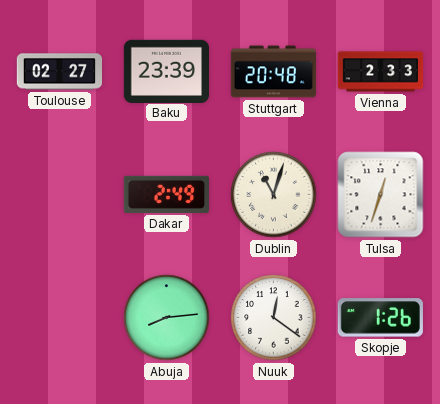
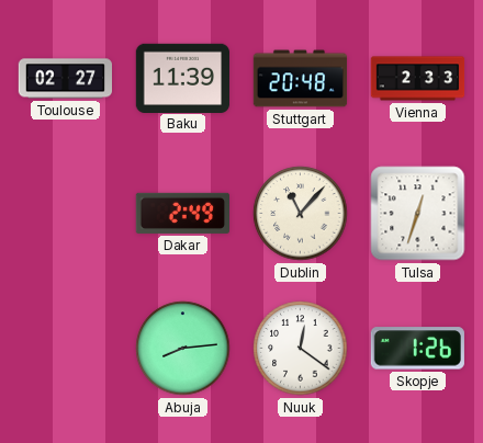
Baku: 23:39 -> 11:39
Dublin: 11:03 -> 11:07
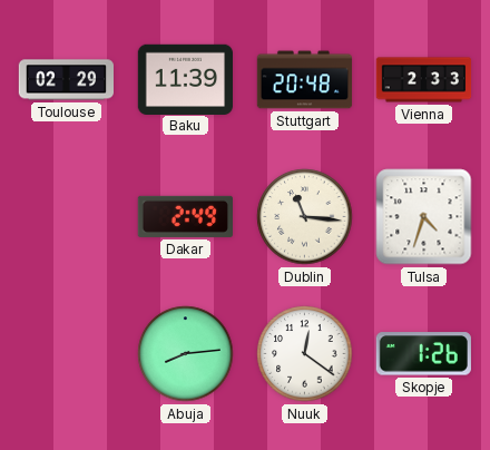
Toulouse: 02:27 -> 02:29
Dublin: 11:07 -> 11:16
Tulsa: 12:33 -> 4:33
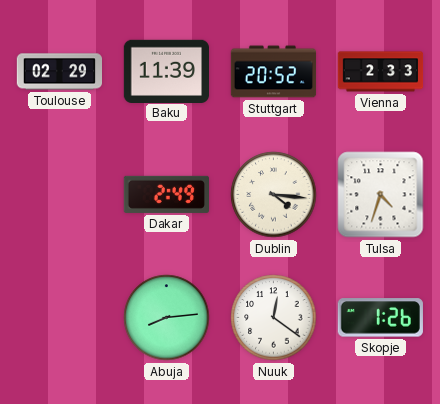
Stuttgart: 20:48 -> 20:52
Dublin: 11:16 -> 4:16
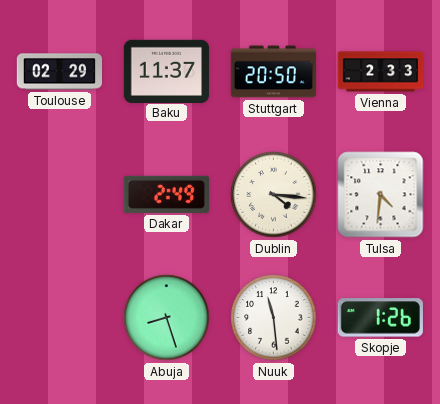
Baku: 11:39 -> 11:37
Stuttgart: 20:52 -> 20:50
Tulsa: 4:33 -> 4:31
Abuja: 8:14 -> 8:27
Nuuk: 12:21 -> 11:29
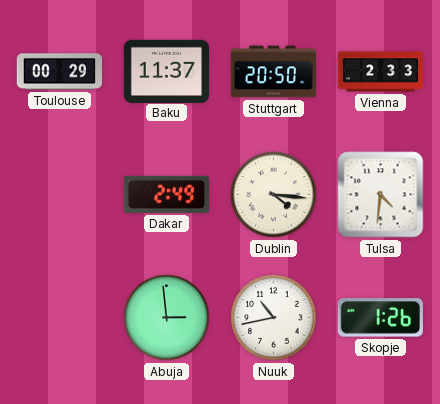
Toulouse: 02:29 -> 00:29
Abuja: 8:27 -> 2:59
Nuuk: 11:29 -> 10:43
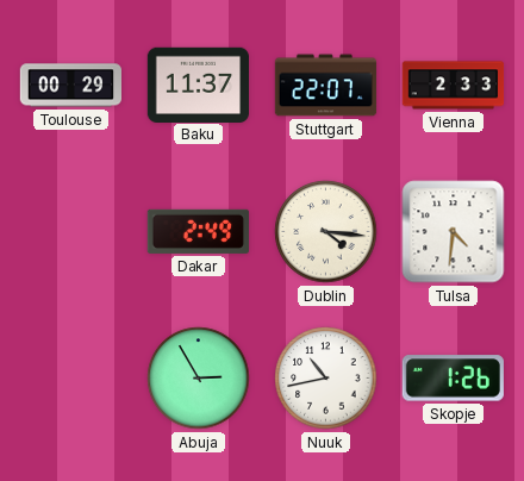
Stuttgart: 20:50 -> 22:07
Abuja: 2:59 -> 2:55
